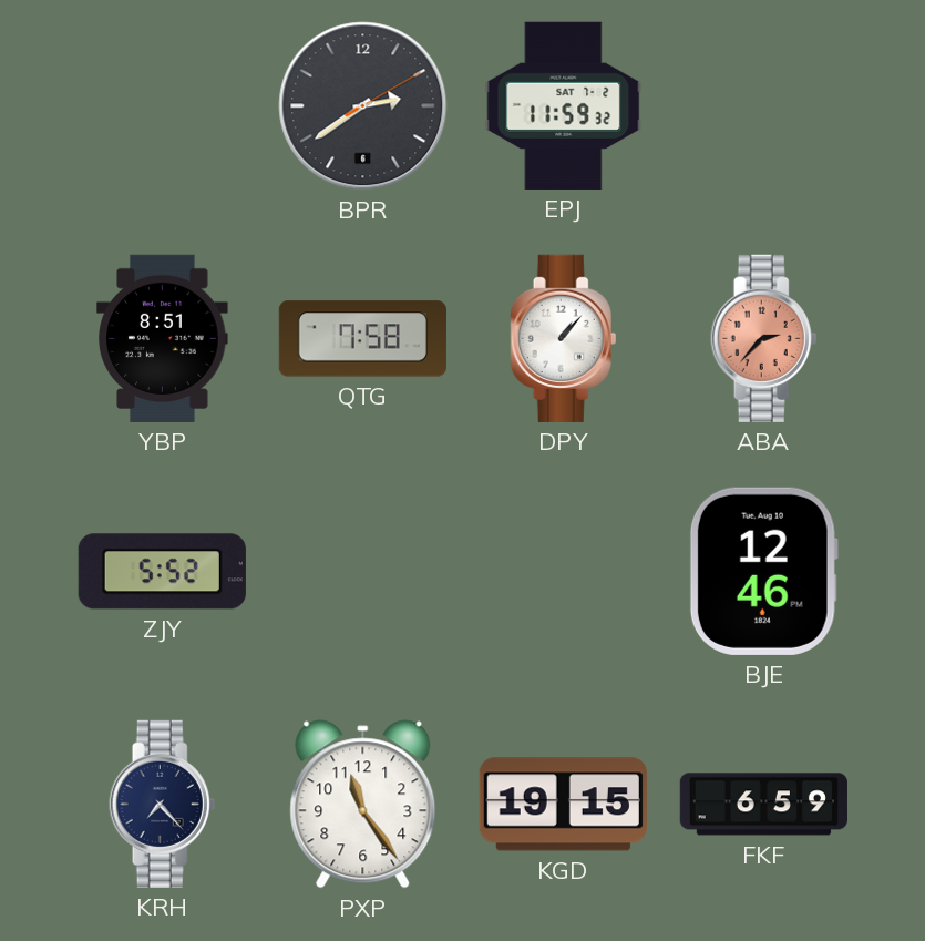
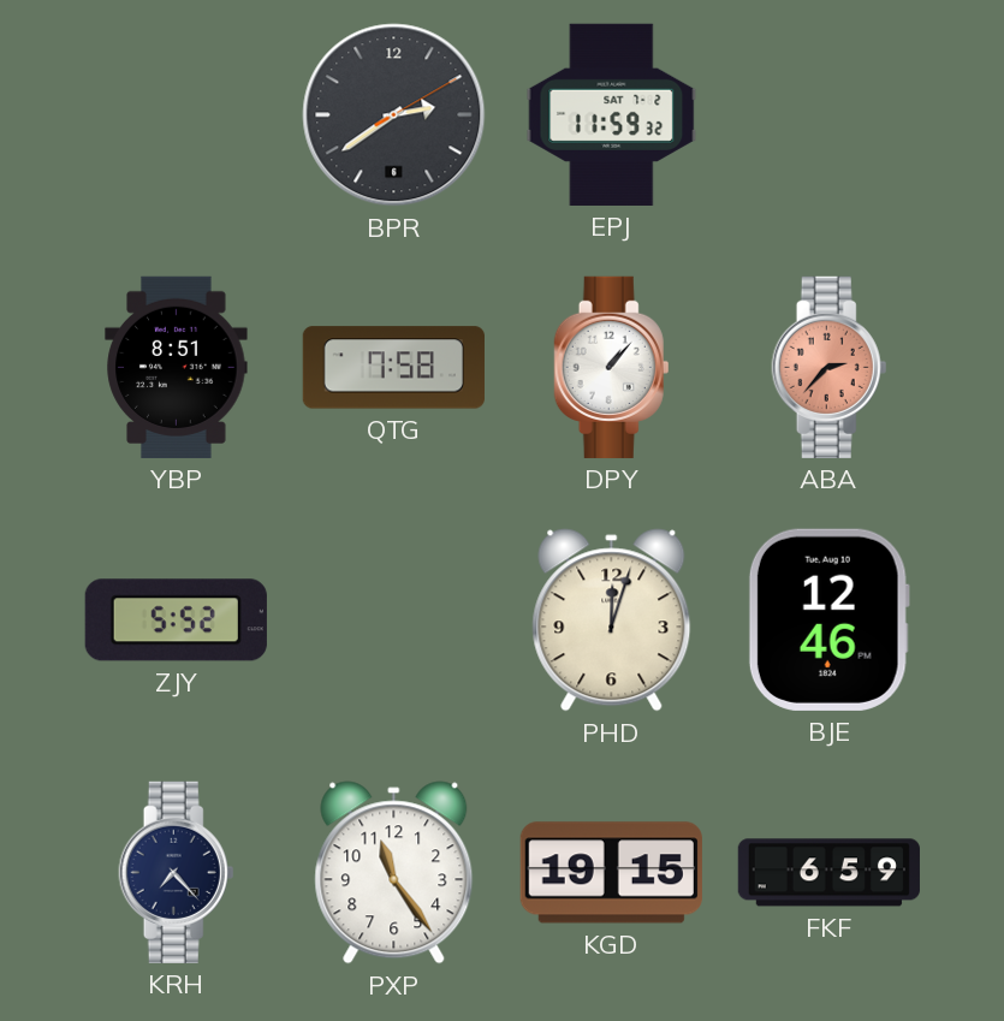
PHD: none -> 12:03
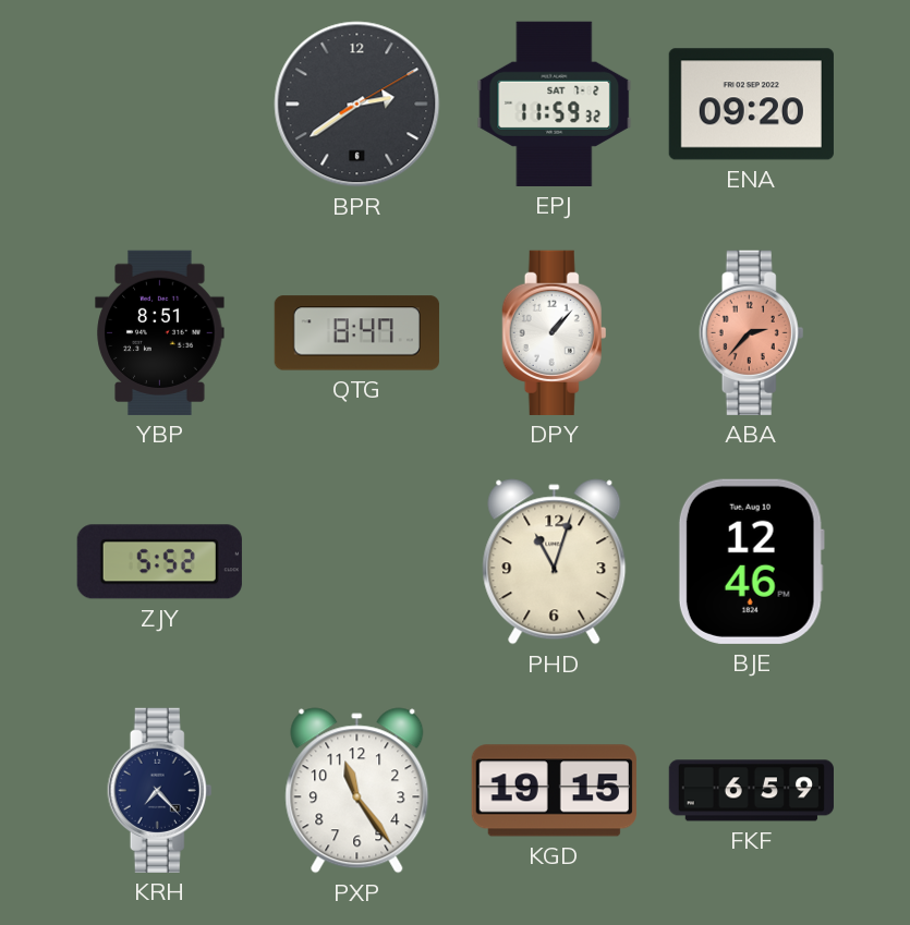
ENA: none -> 09:20
QTG: 7:58 -> 8:47
PHD: 12:03 -> 11:03
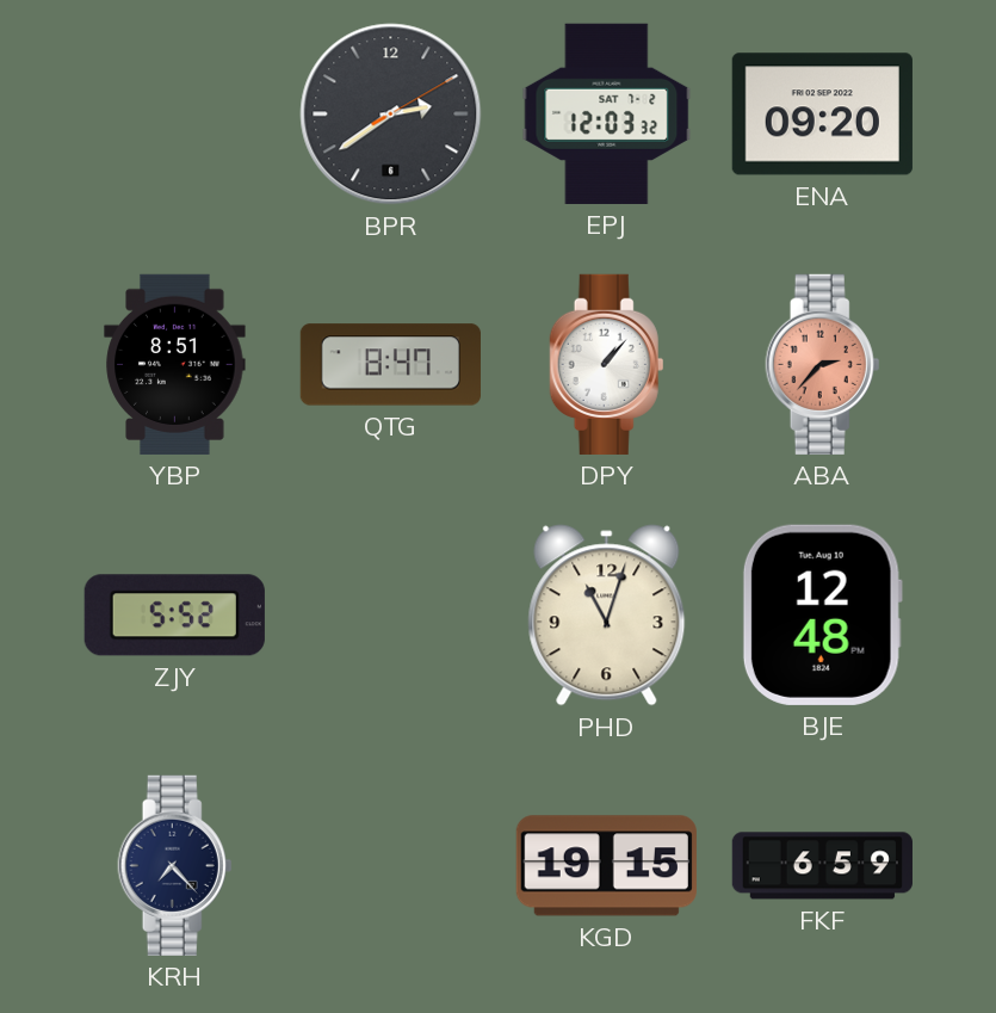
EPJ: 11:59 -> 12:03
BJE: 12:46 -> 12:48
PXP: 11:24 -> none
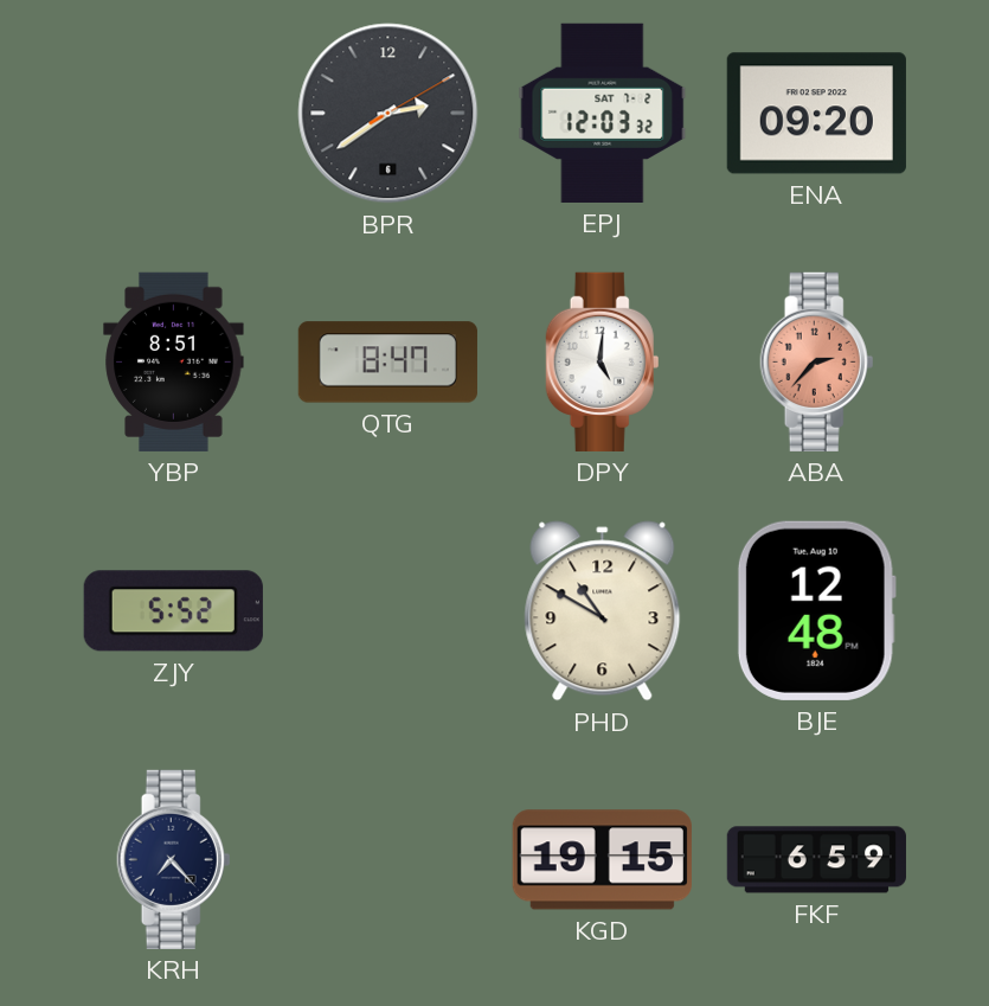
DPY: 1:07 -> 5:01
PHD: 11:03 -> 10:50
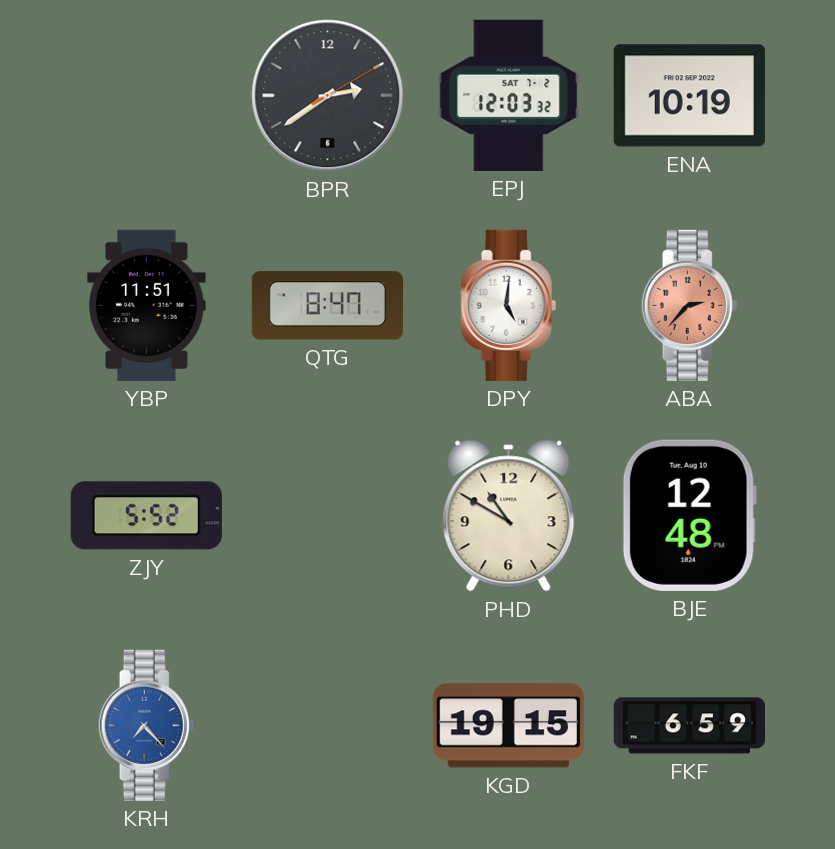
ENA: 09:20 -> 10:19
YBP: 8:51 -> 11:51
KRH dial: navy -> blue
